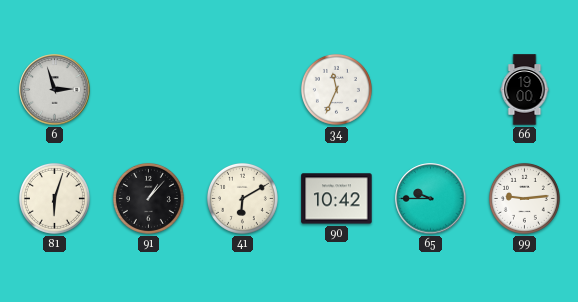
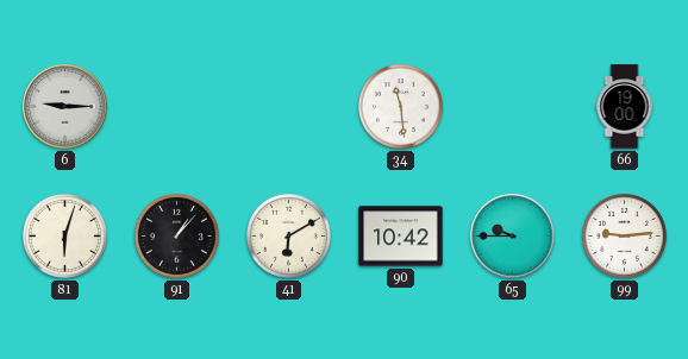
6: 2:57 -> 9:15
34: 11:34 -> 11:29
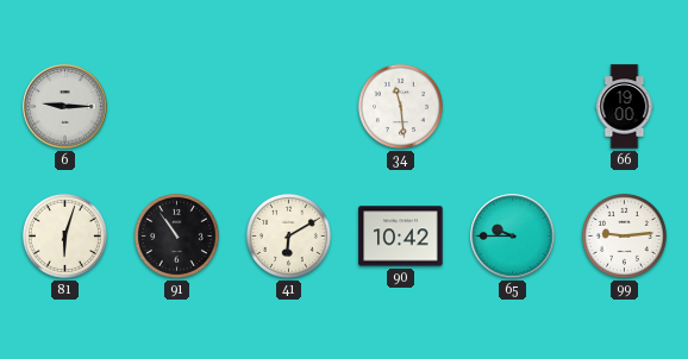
91: 1:07 -> 10:54
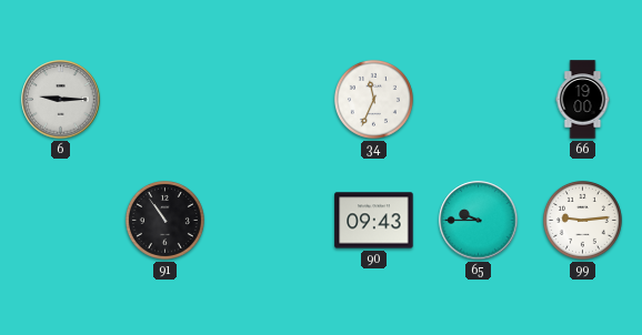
34: 11:29 -> 11:34
81: 6:03 -> none
41: 6:10 -> none
90: 10:42 -> 09:43
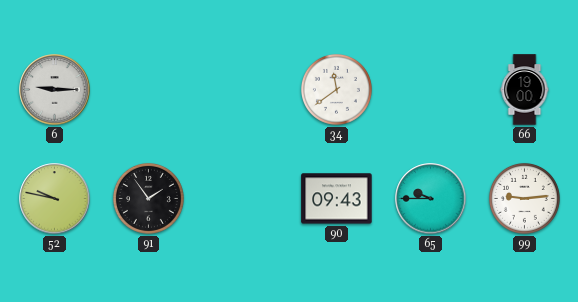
34: 11:34 -> 11:39
52: none -> 9:47
91: 10:54 -> 1:54
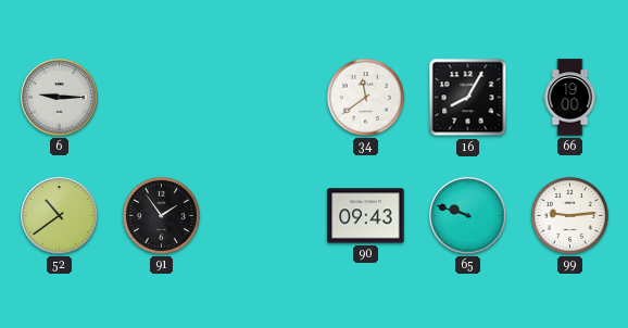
16: none -> 8:05
52: 9:47 -> 10:39
65: 9:45 -> 9:48
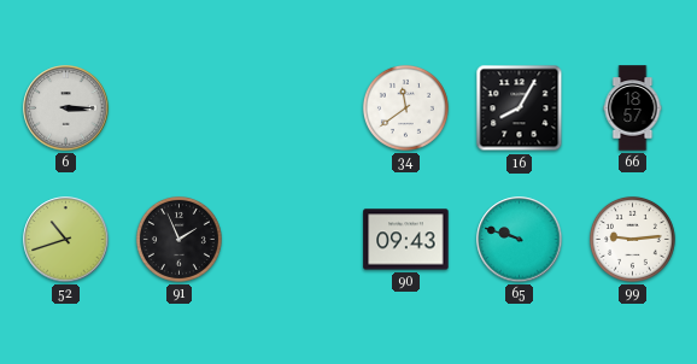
6: 9:15 -> 3:15
66: 19:00 -> 18:57
52: 10:39 -> 10:42
91: 1:54 -> 1:56
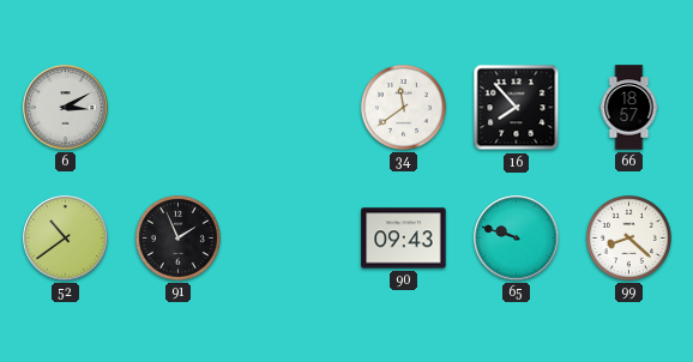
6: 3:15 -> 3:10
16: 8:05 -> 7:53
52: 10:42 -> 10:39
99: 9:14 -> 8:22
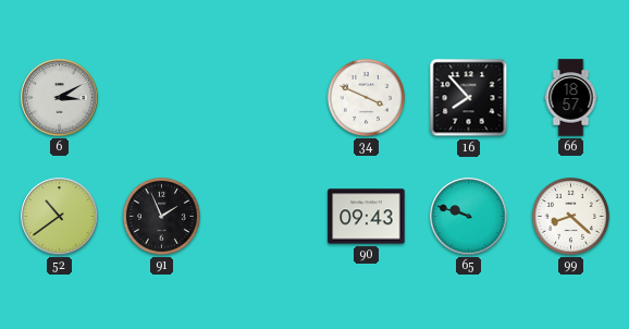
34: 11:39 -> 3:49
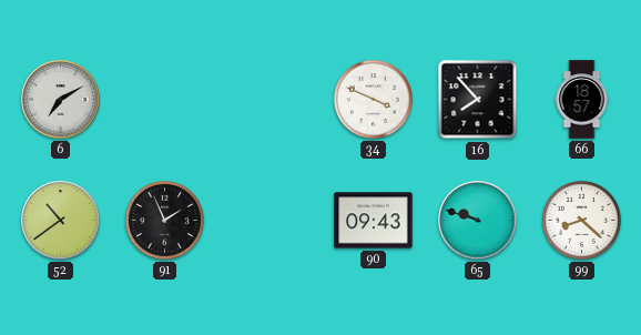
6: 3:10 -> 7:10
